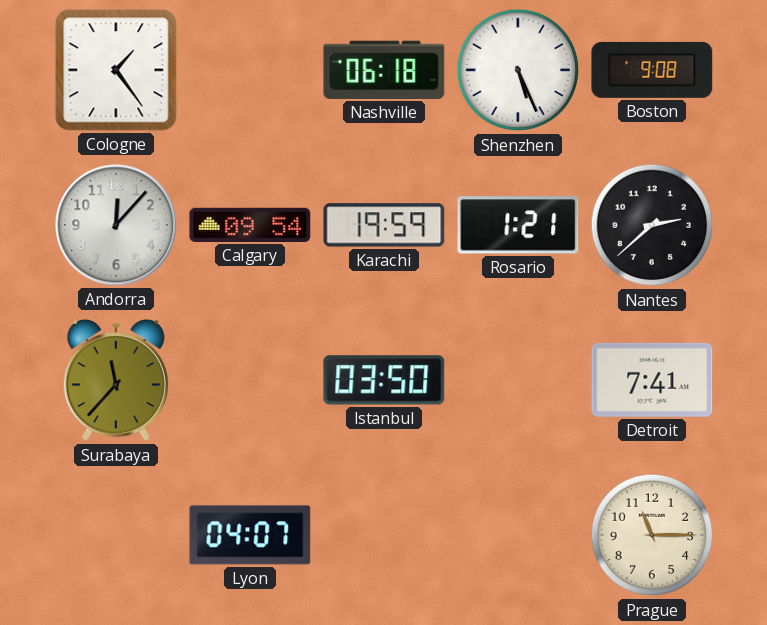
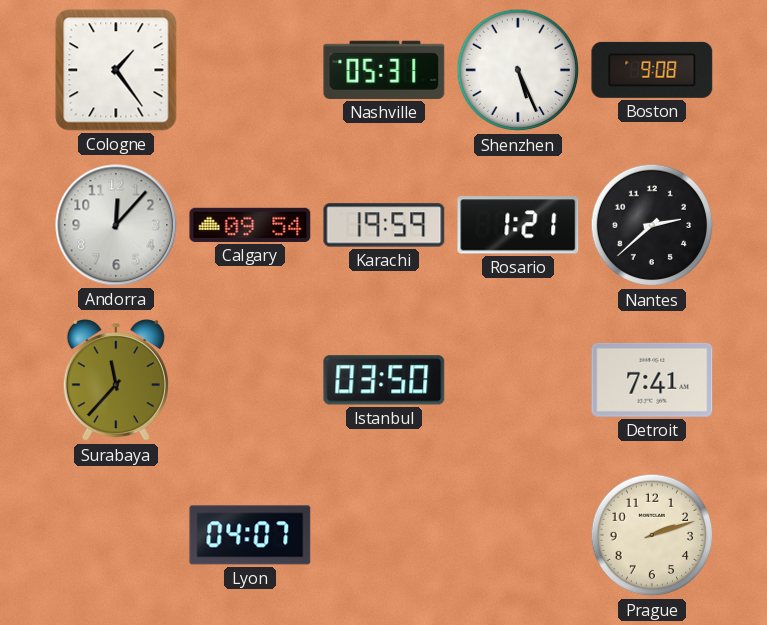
Nashville: 06:18 -> 05:31
Prague: 11:15 -> 2:12
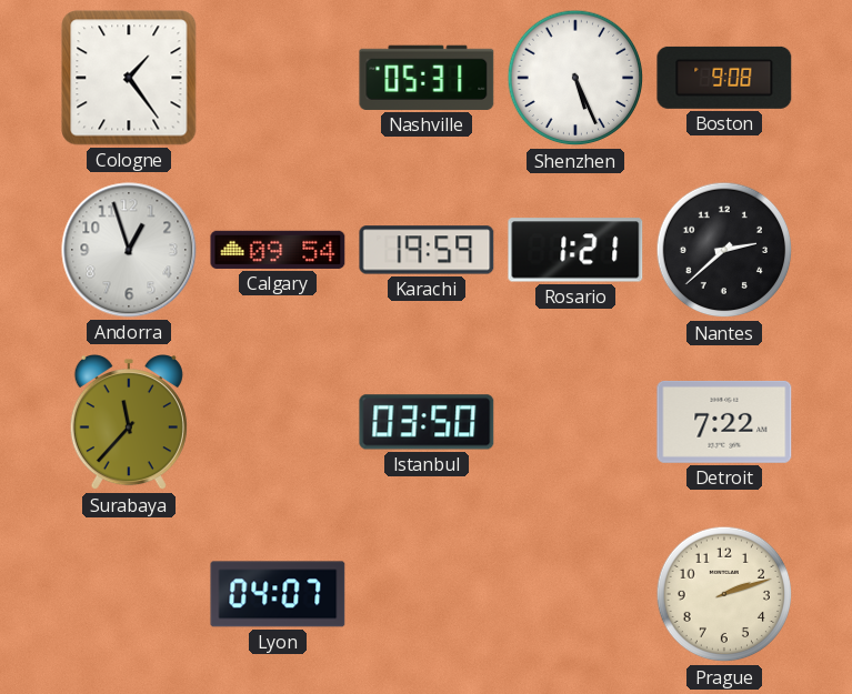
Andorra: 12:07 -> 12:57
Detroit: 7:41 -> 7:22
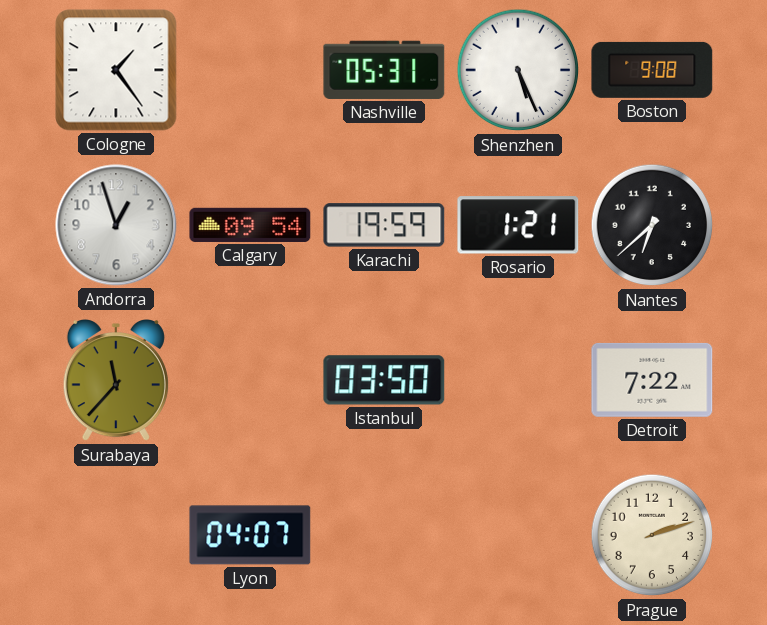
Nantes: 2:38 -> 6:38
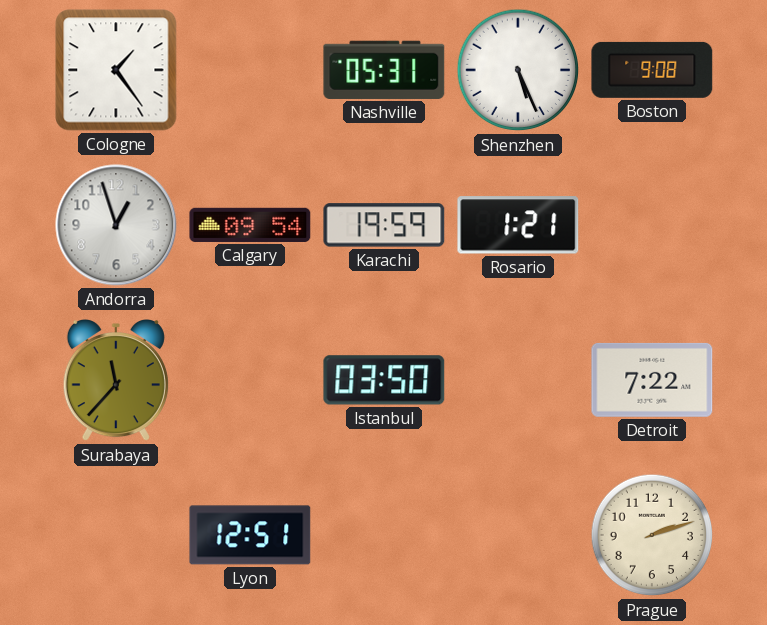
Nantes: 6:38 -> none
Lyon: 04:07 -> 12:51
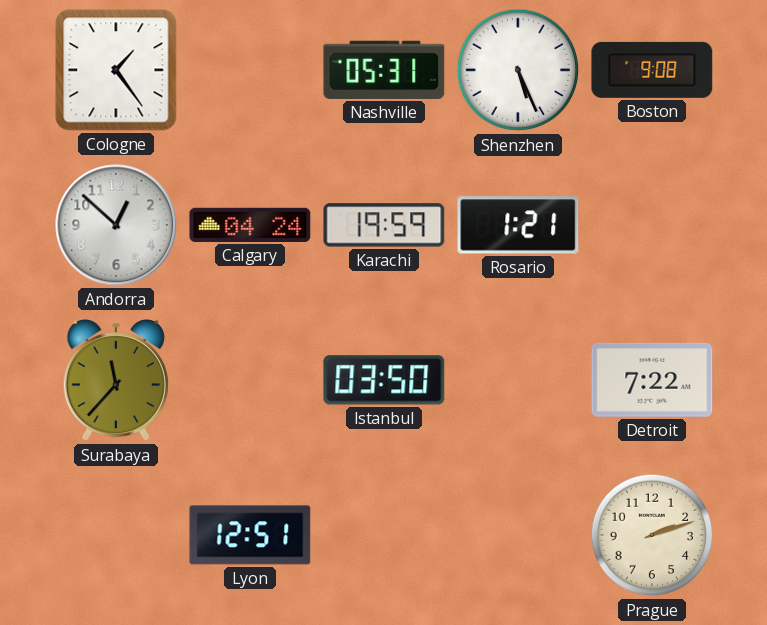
Andorra: 12:57 -> 12:52
Calgary: 09:54 -> 04:24
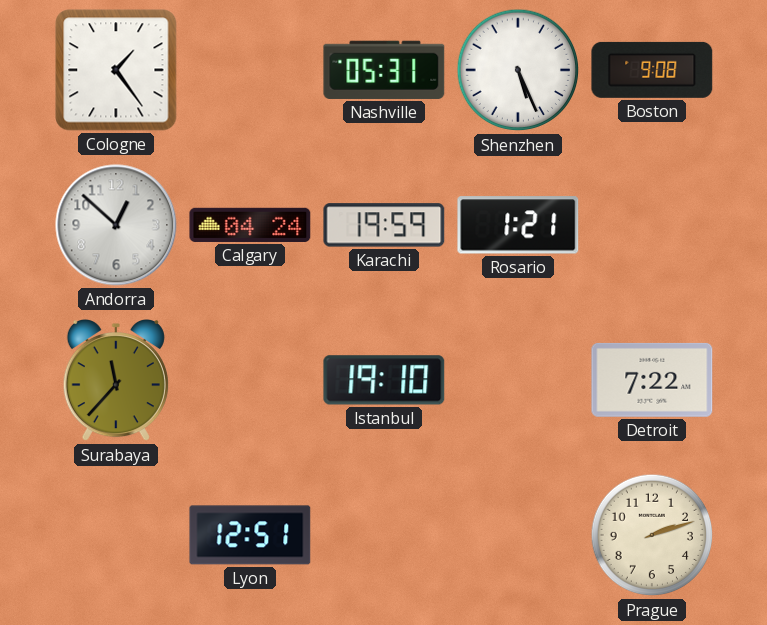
Istanbul: 03:50 -> 19:10
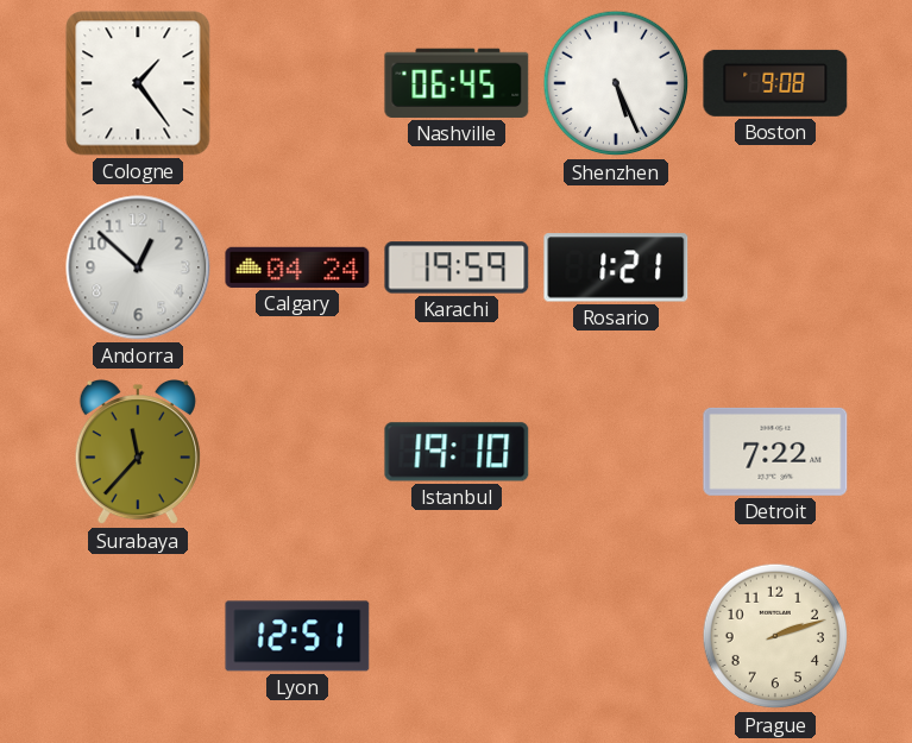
Nashville: 05:31 -> 06:45
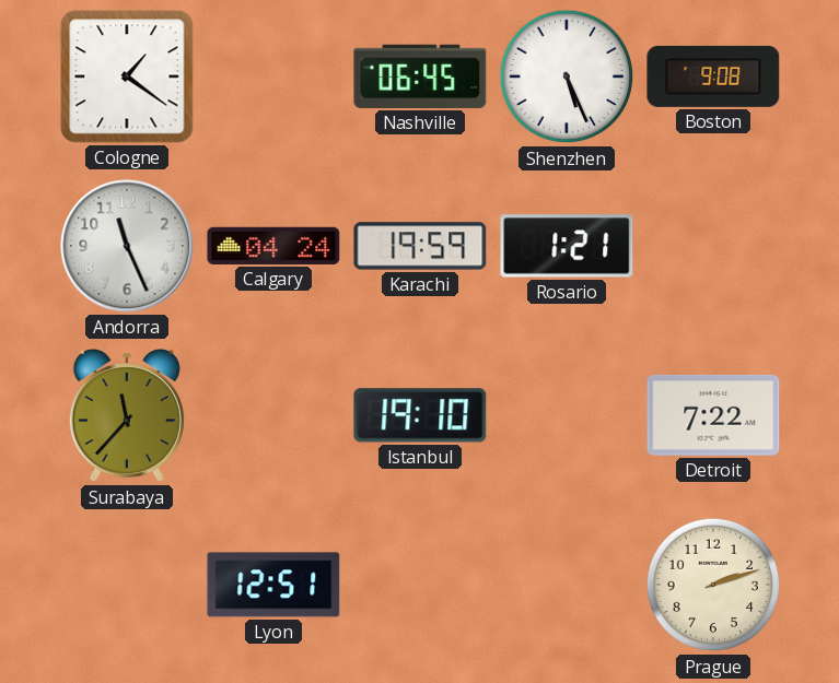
Cologne: 1:24 -> 1:21
Andorra: 12:52 -> 11:26
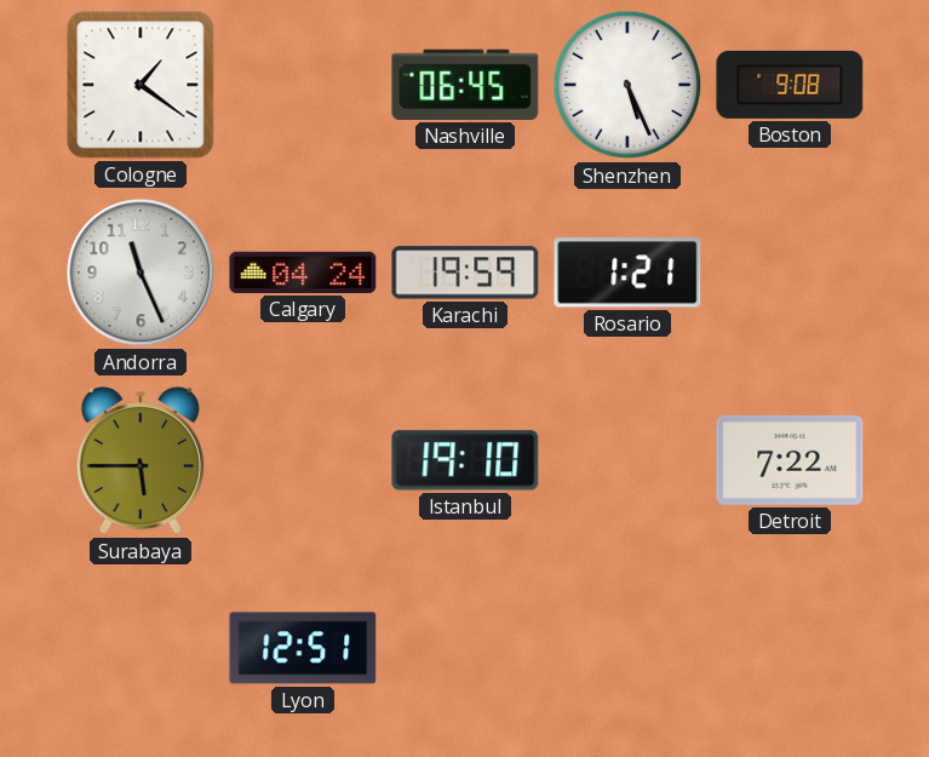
Surabaya: 11:37 -> 5:45
Prague: 2:12 -> none
